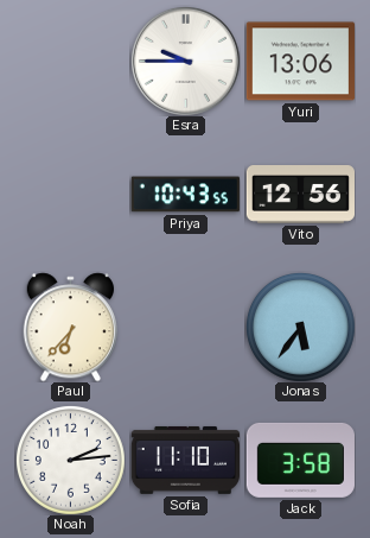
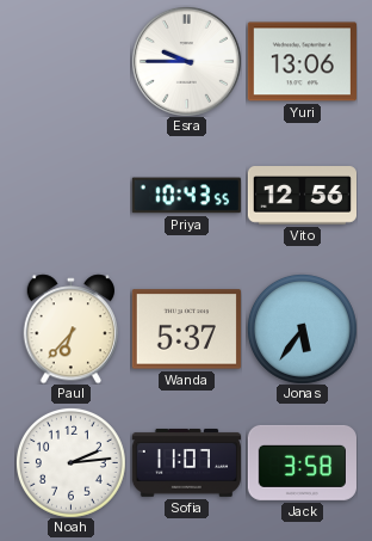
Wanda: none -> 5:37
Sofia: 11:10 -> 11:07
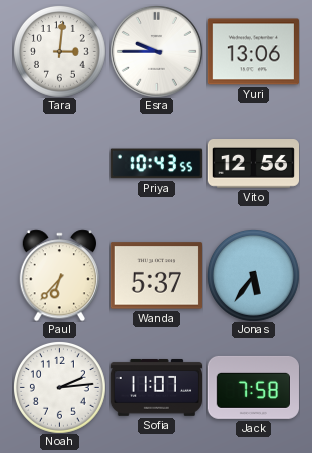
Tara: none -> 3:01
Jack: 3:58 -> 7:58
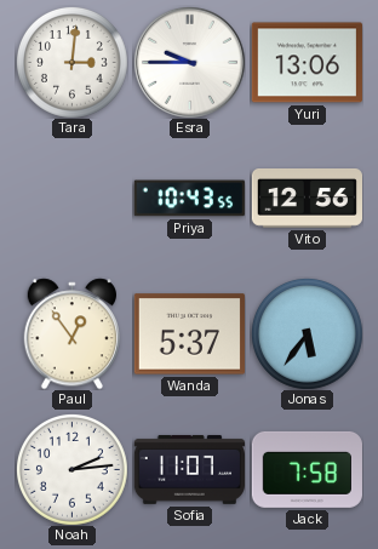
Paul: 6:37 -> 12:54
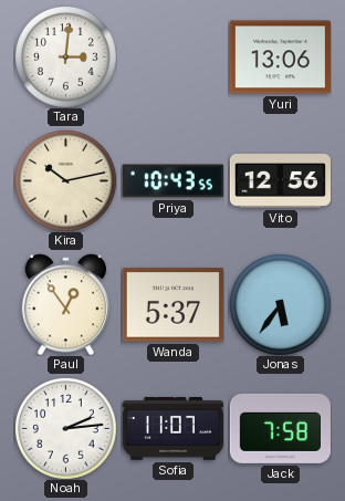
Esra: 9:45 -> none
Kira: none -> 10:13
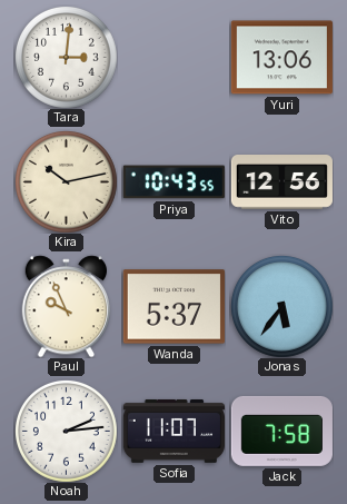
Paul: 12:54 -> 9:56
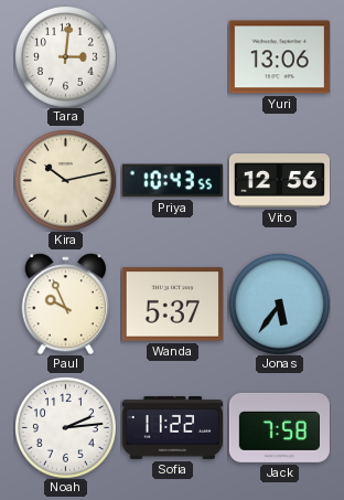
Sofia: 11:07 -> 11:22
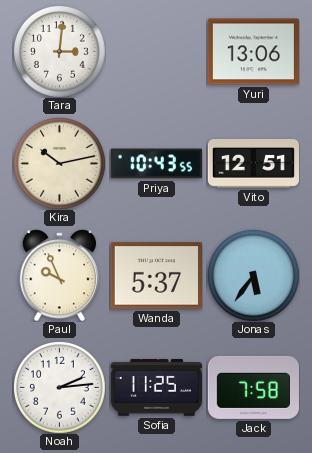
Vito: 12:56 -> 12:51
Sofia: 11:22 -> 11:25
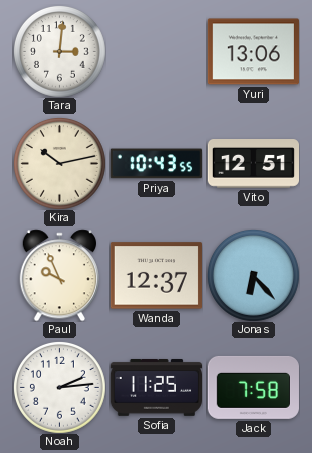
Wanda: 5:37 -> 12:37
Jonas: 5:36 -> 6:23
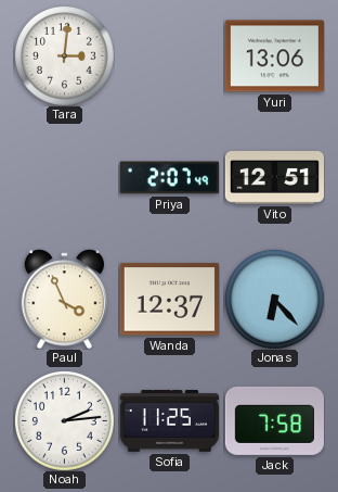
Kira: 10:13 -> none
Priya: 10:43 -> 2:07
Paul: 9:56 -> 3:56
